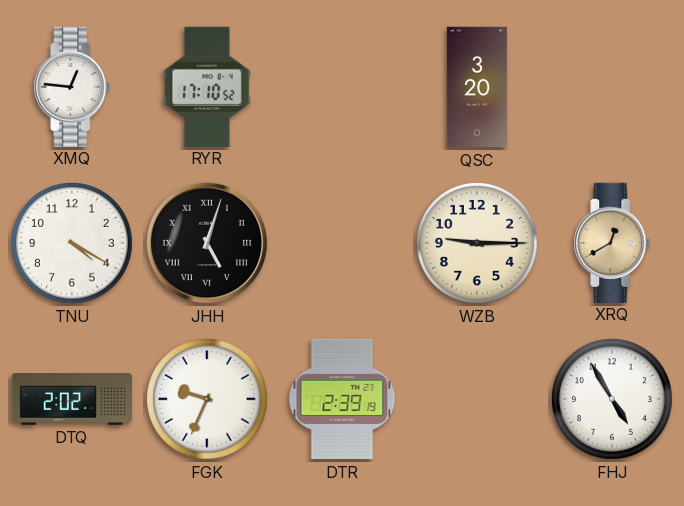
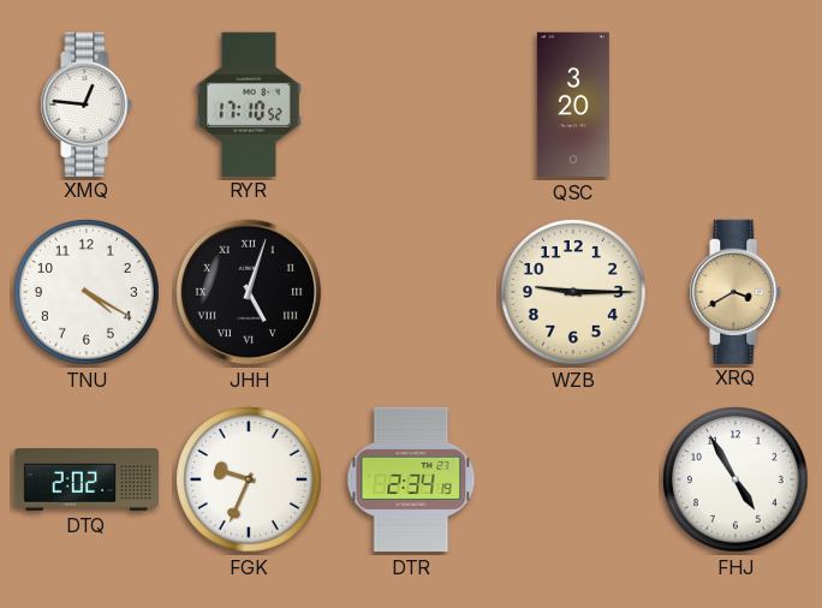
XRQ: 12:40 -> 3:40
DTR: 2:39 -> 2:34
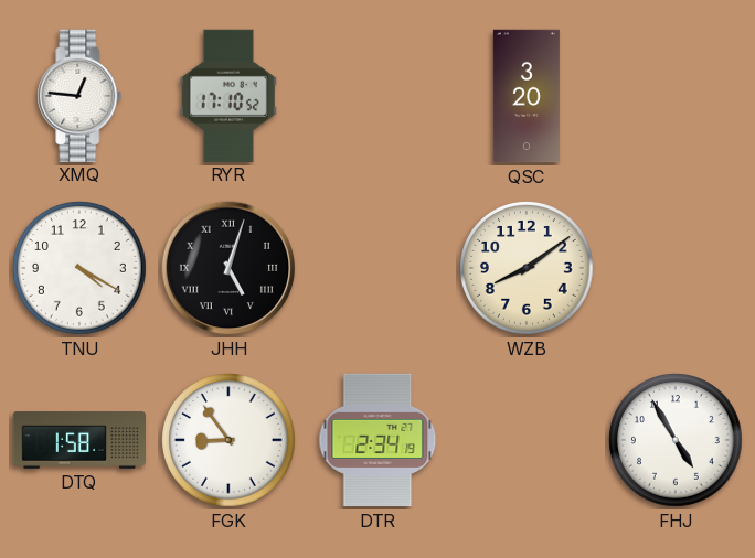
WZB: 9:15 -> 8:09
XRQ: 3:40 -> none
DTQ: 2:02 -> 1:58
FGK: 9:34 -> 8:54
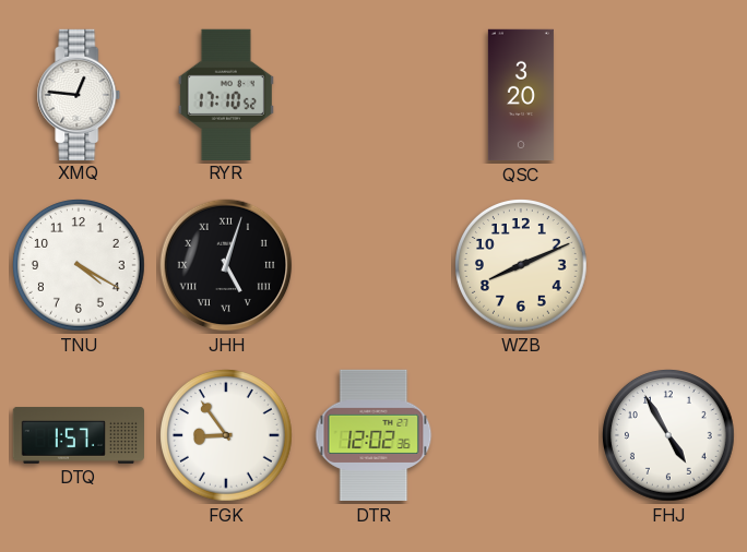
WZB: 8:09 -> 8:11
DTQ: 1:58 -> 1:57
DTR: 2:34 -> 12:02
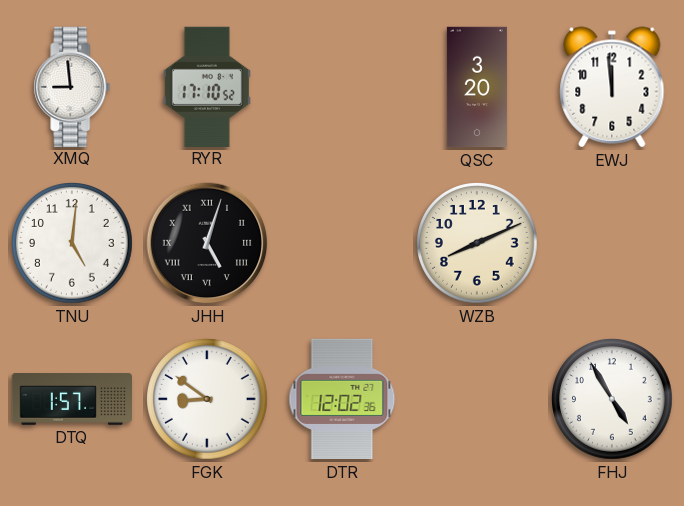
XMQ: 12:46 -> 8:59
EWJ: none -> 11:59
TNU: 4:20 -> 5:01
FGK: 8:54 -> 8:51
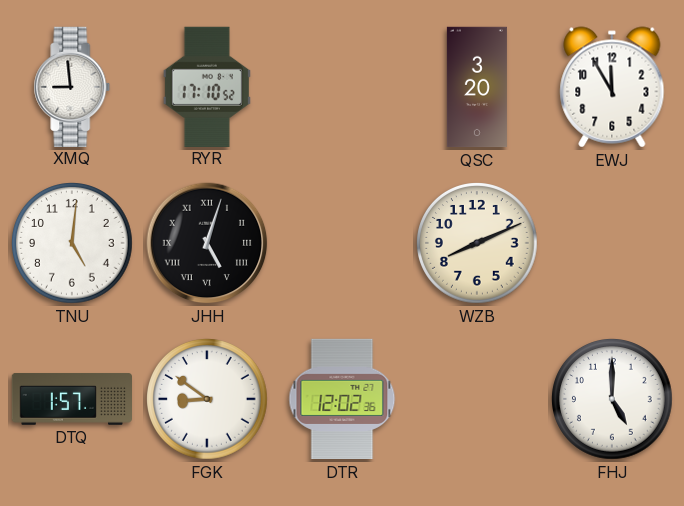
EWJ: 11:59 -> 11:55
FHJ: 4:55 -> 5:00
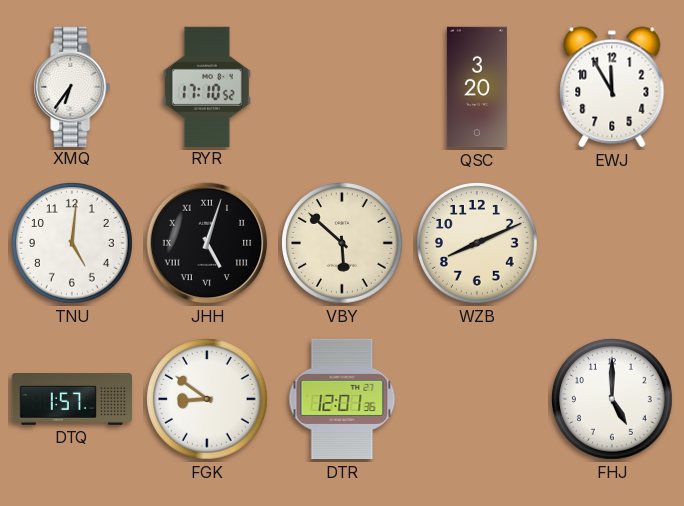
XMQ: 8:59 -> 6:36
VBY: none -> 5:52
DTR: 12:02 -> 12:01
